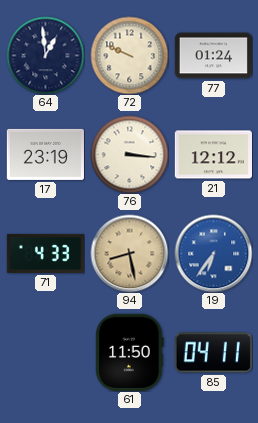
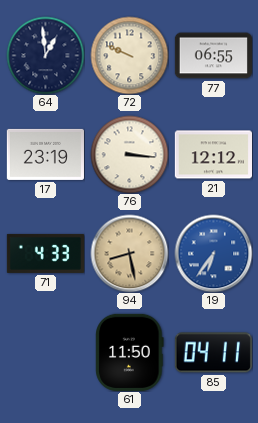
77: 01:24 -> 06:55
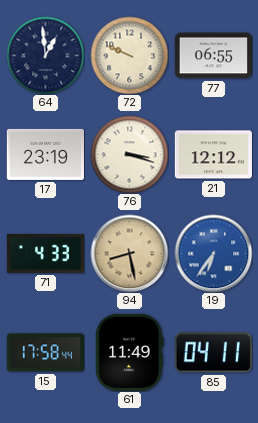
76: 3:16 -> 3:18
15: none -> 17:58
61: 11:50 -> 11:49
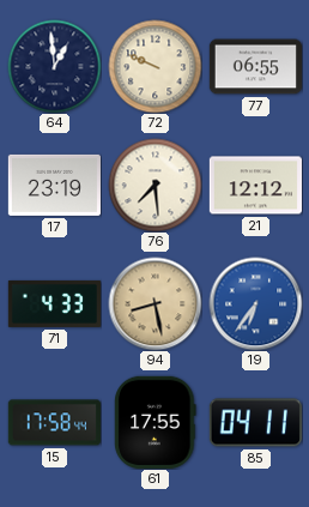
76: 3:18 -> 7:29
61: 11:49 -> 17:55
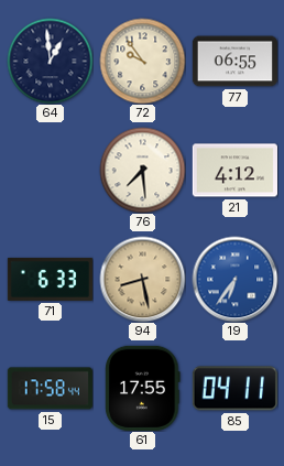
72: 9:49 -> 9:54
17: 23:19 -> none
21: 12:12 -> 4:12
71: 4:33 -> 6:33
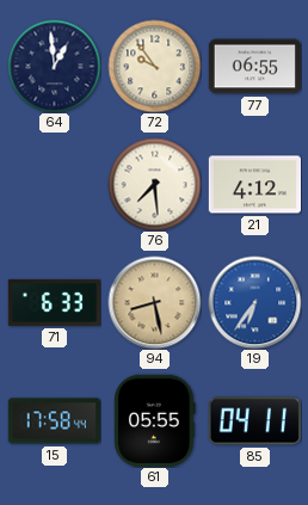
61: 17:55 -> 05:55
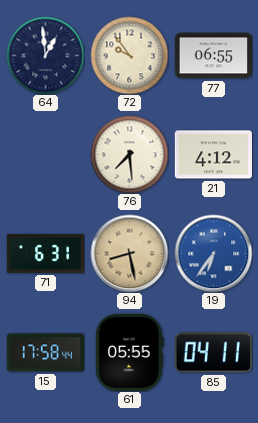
71: 6:33 -> 6:31
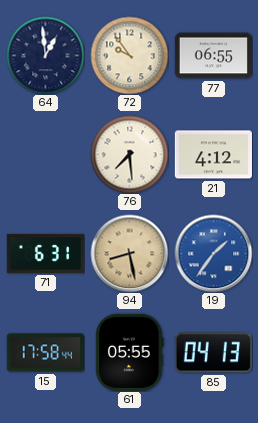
19: 6:36 -> 1:36
85: 04:11 -> 04:13
